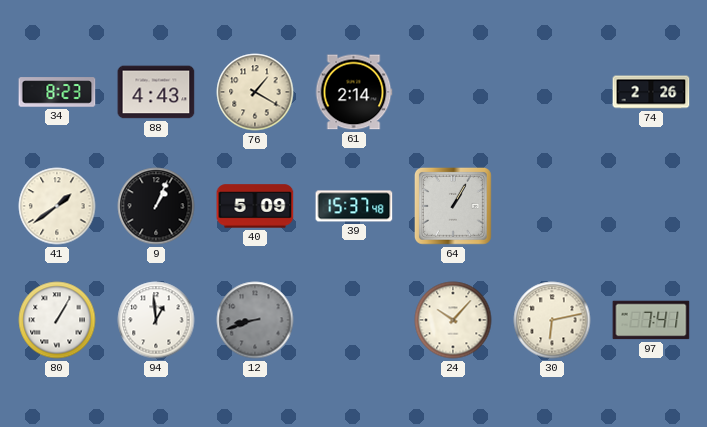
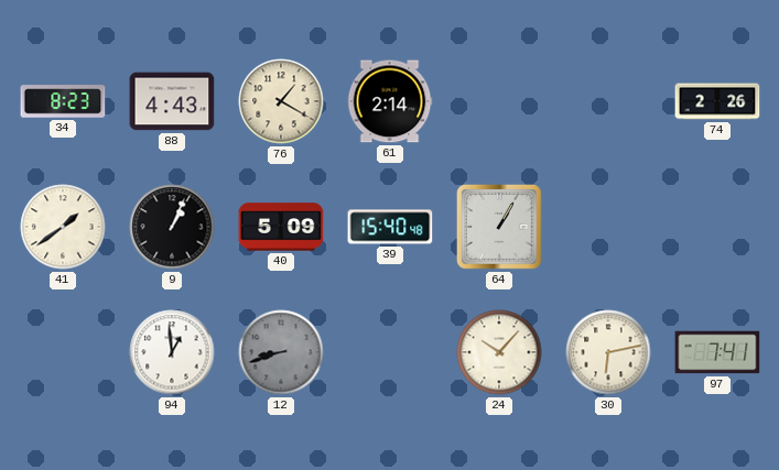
39: 15:37 -> 15:40
80: 1:05 -> none
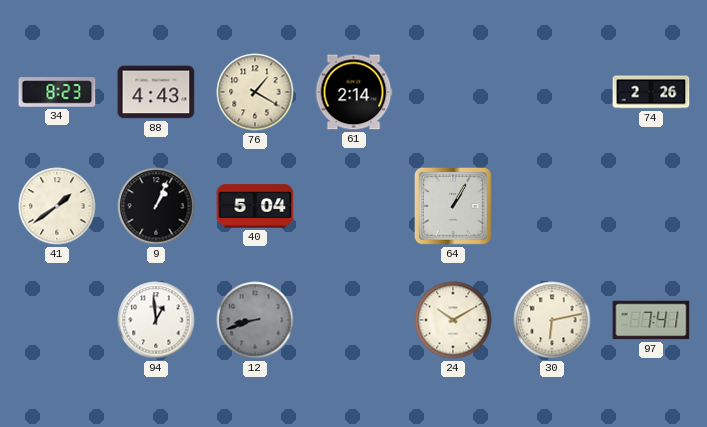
40: 5:09 -> 5:04
39: 15:40 -> none
24: 10:07 -> 10:10
